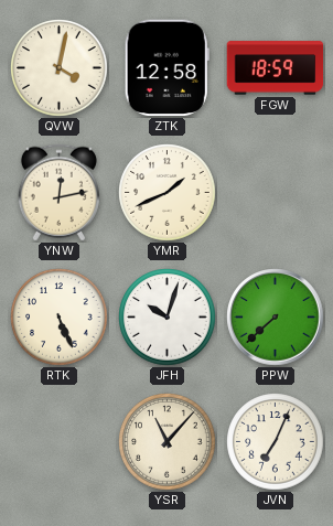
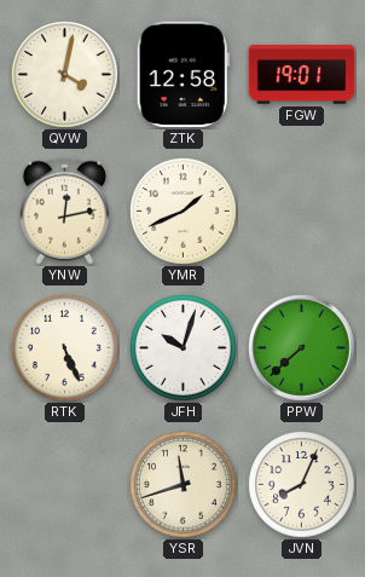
FGW: 18:59 -> 19:01
YSR: 11:07 -> 11:42
JVN: 7:04 -> 8:04
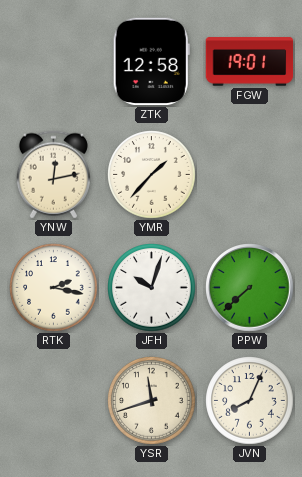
QVW: 4:02 -> none
YMR: 1:41 -> 1:37
RTK: 5:26 -> 2:17
